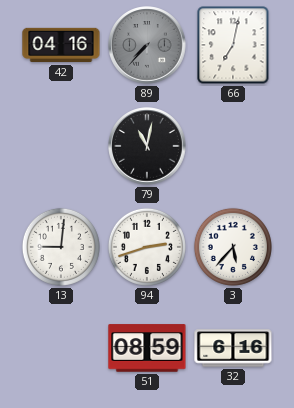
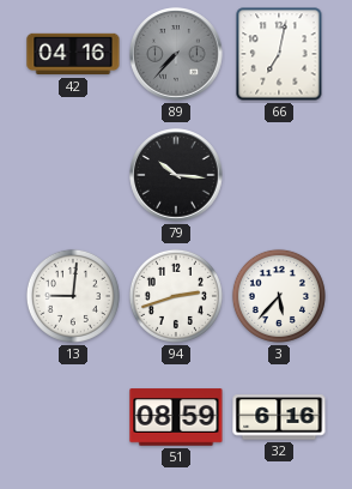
79: 11:02 -> 10:16
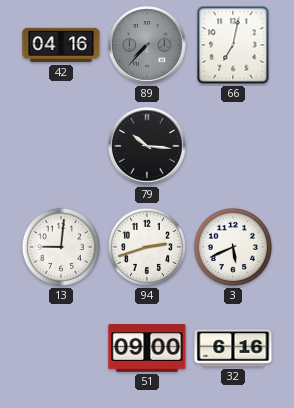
3: 5:37 -> 5:41
51: 08:59 -> 09:00
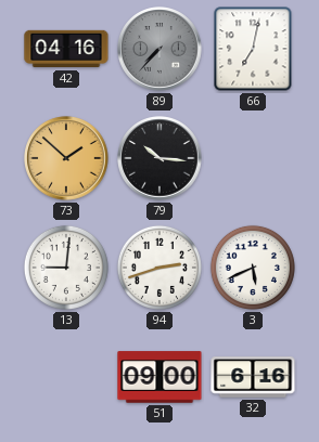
73: none -> 1:52
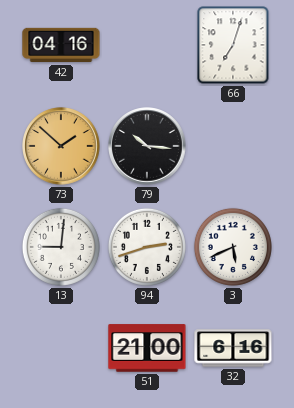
89: 7:37 -> none
66: 7:02 -> 7:03
51: 09:00 -> 21:00
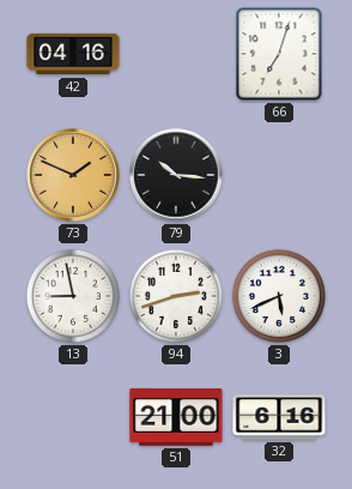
73: 1:52 -> 1:49
13: 9:01 -> 8:58
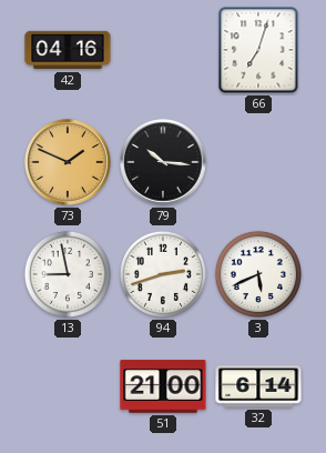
32: 6:16 -> 6:14
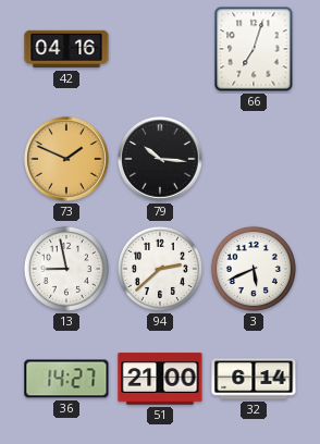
94: 2:42 -> 2:38
36: none -> 14:27
